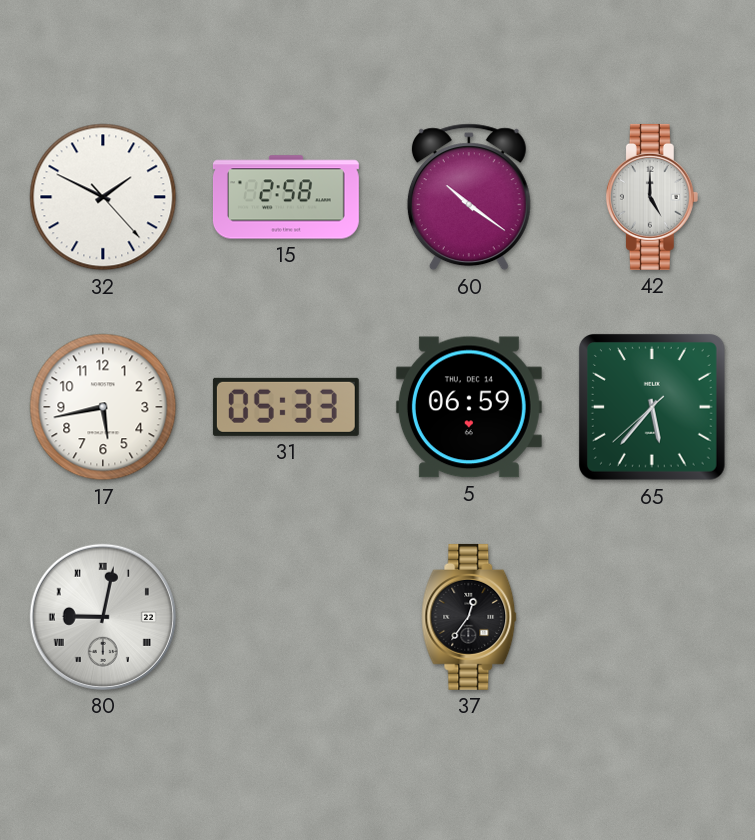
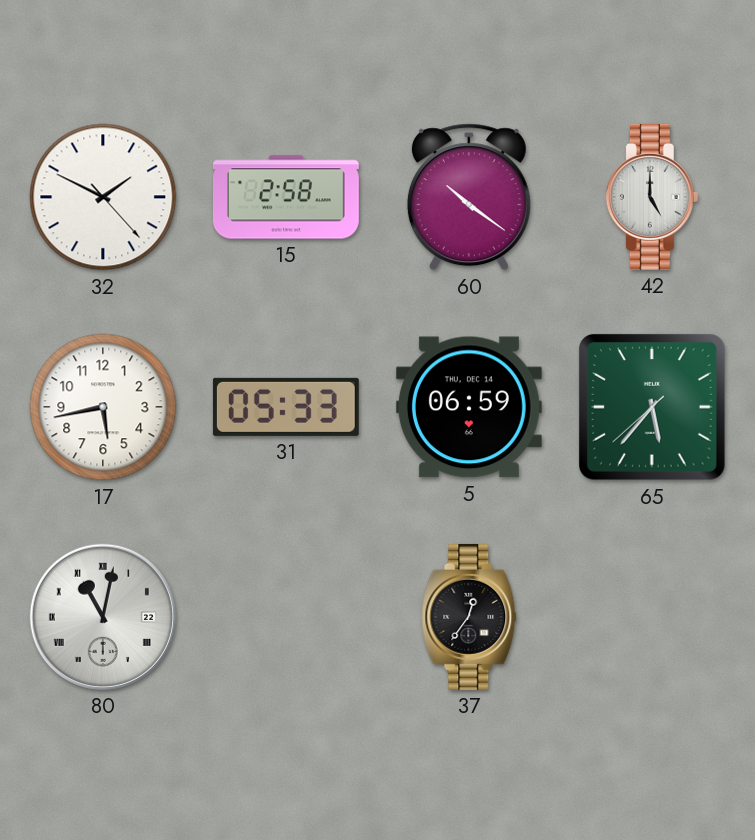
80: 9:02 -> 11:02
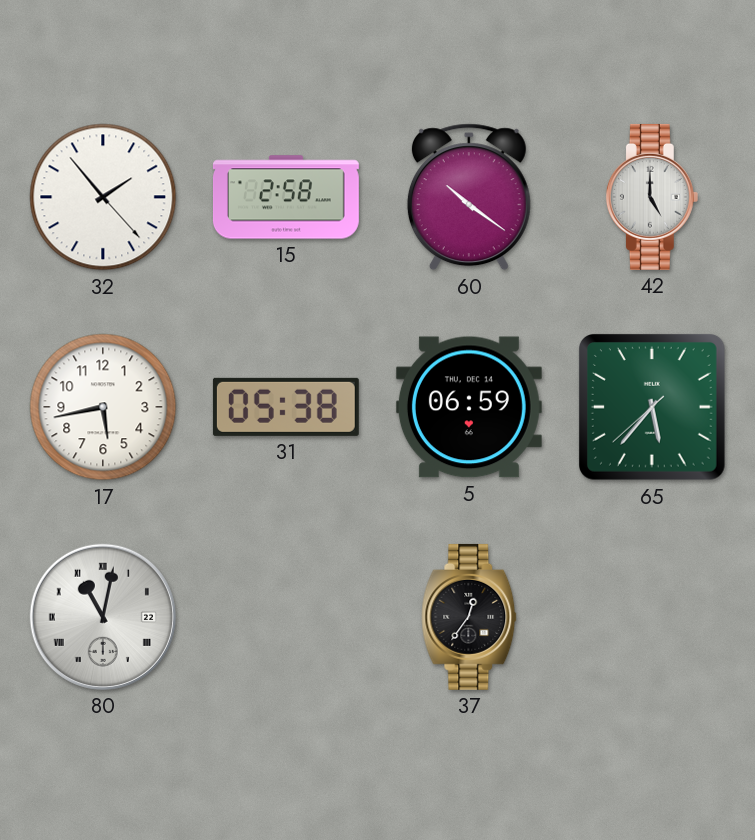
32: 1:49 -> 1:53
31: 05:33 -> 05:38
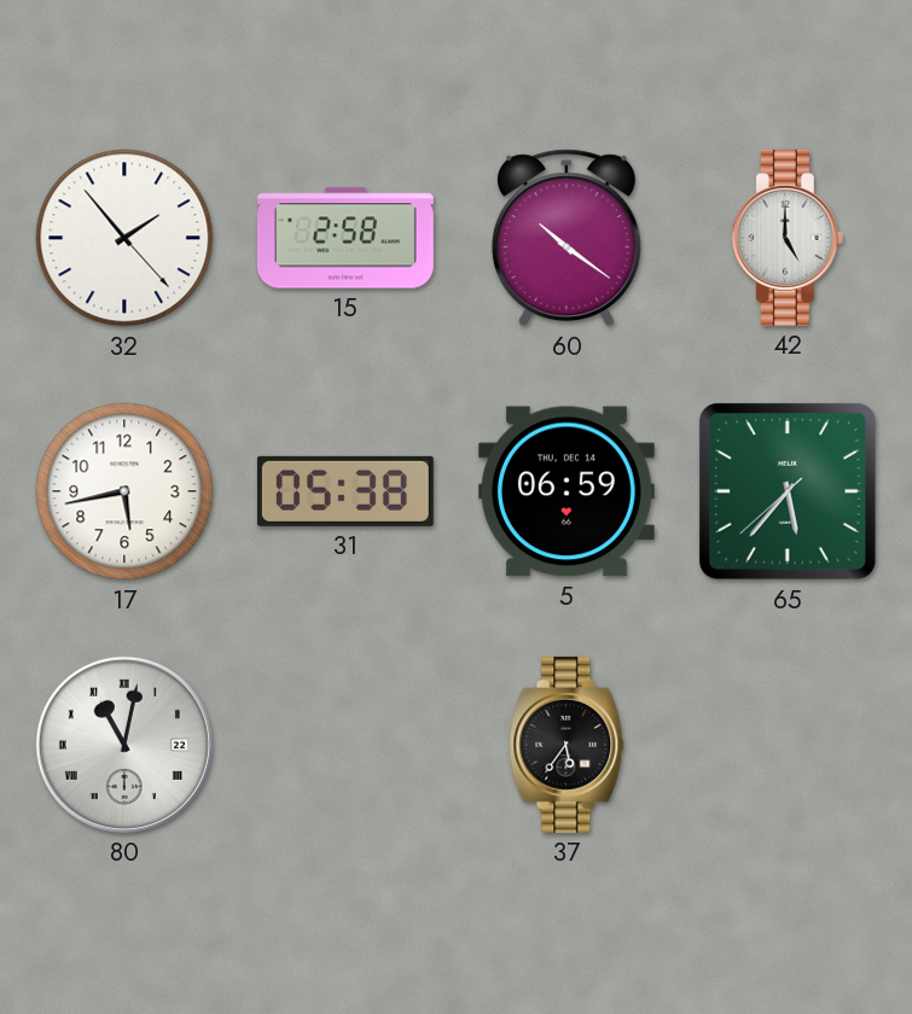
37: 12:36 -> 5:36
